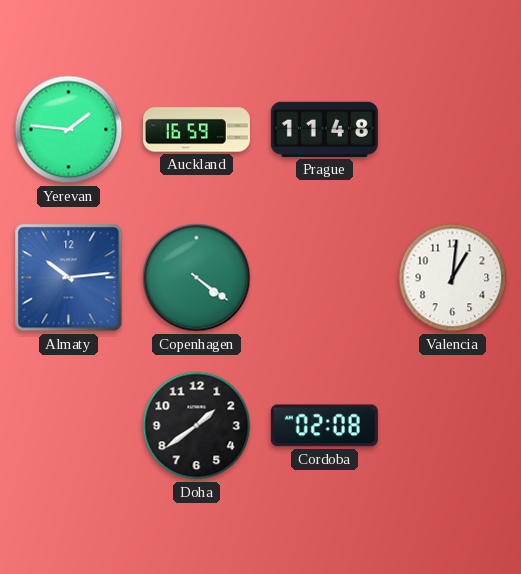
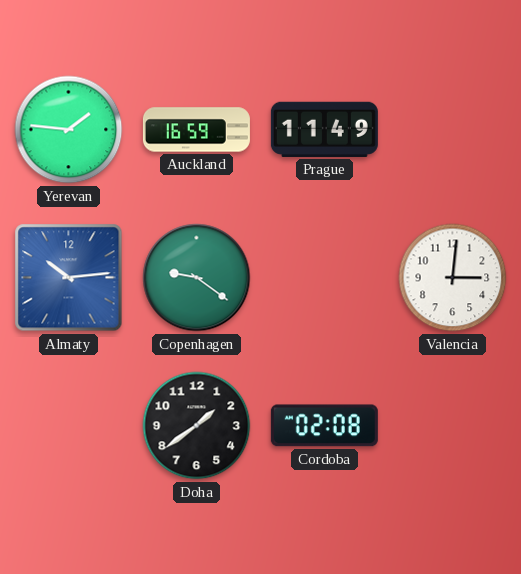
Prague: 11:48 -> 11:49
Copenhagen: 4:21 -> 9:21
Valencia: 1:01 -> 3:01
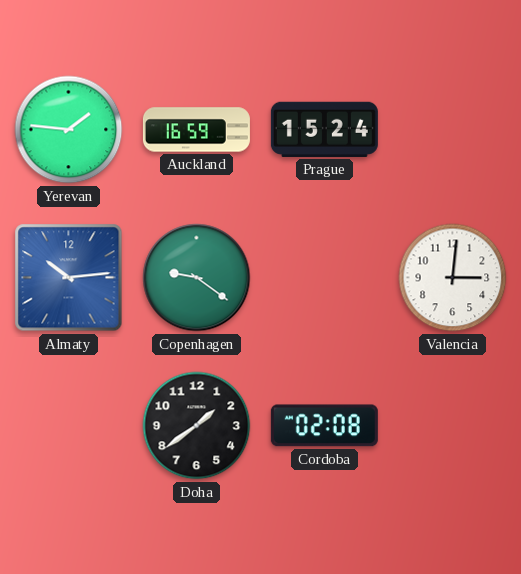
Prague: 11:49 -> 15:24
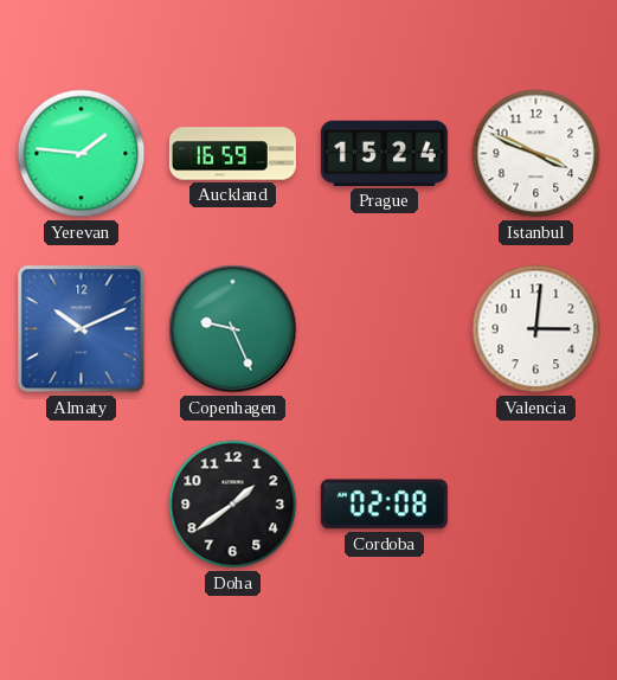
Istanbul: none -> 3:49
Almaty: 10:14 -> 10:11
Copenhagen: 9:21 -> 9:26
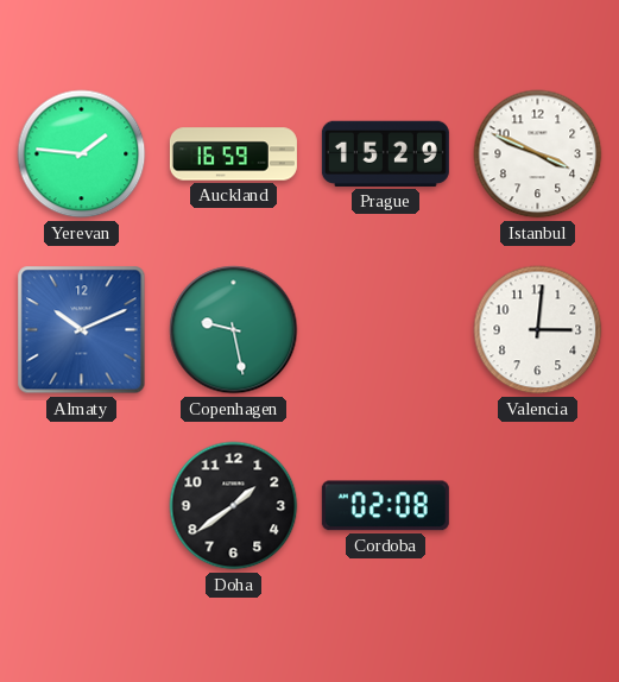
Prague: 15:24 -> 15:29
Copenhagen: 9:26 -> 9:28
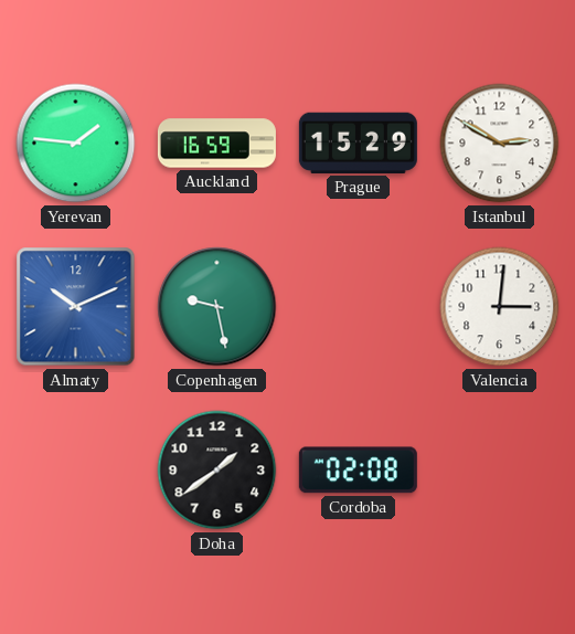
Istanbul: 3:49 -> 2:50
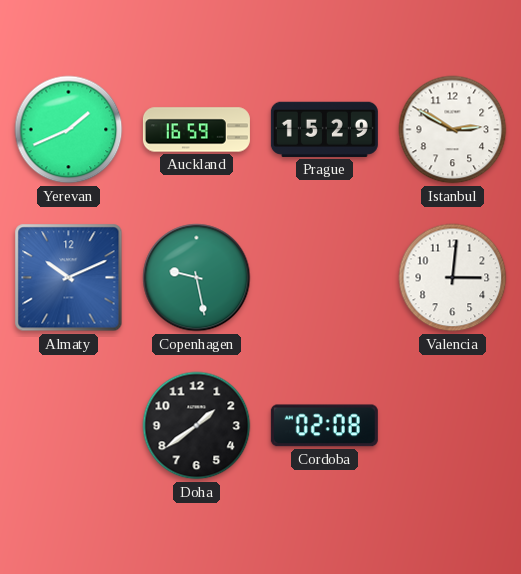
Yerevan: 1:46 -> 1:41
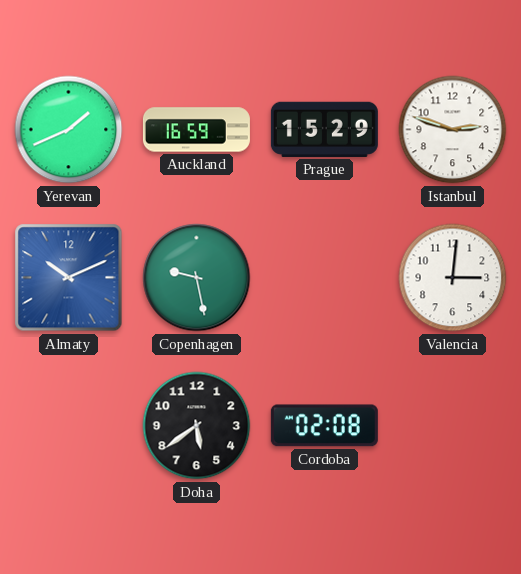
Istanbul: 2:50 -> 2:48
Doha: 1:39 -> 5:39
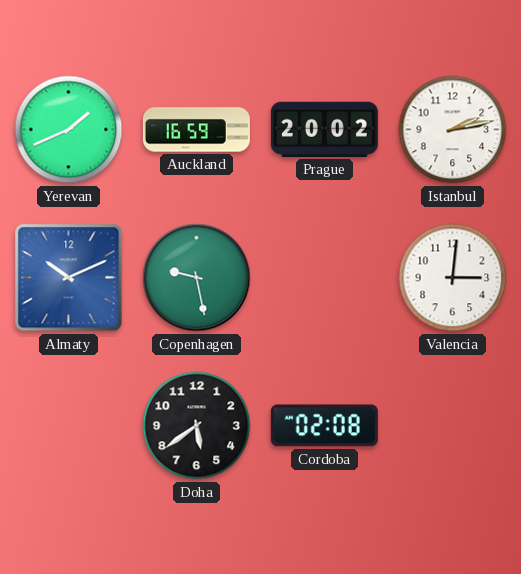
Prague: 15:29 -> 20:02
Istanbul: 2:48 -> 2:13
